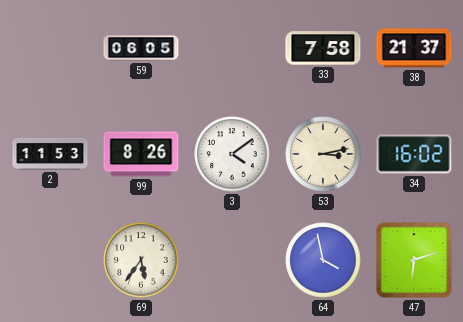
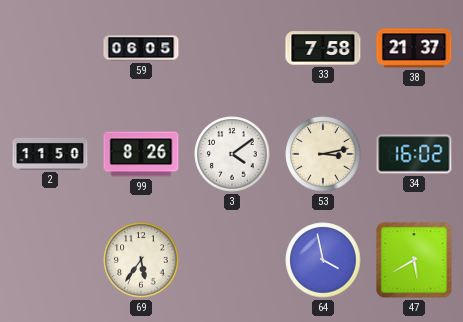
2: 11:53 -> 11:50
47: 6:12 -> 5:40
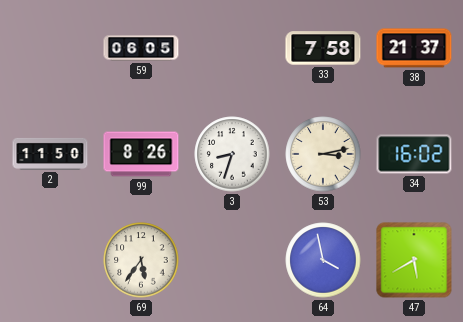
3: 4:09 -> 8:33
